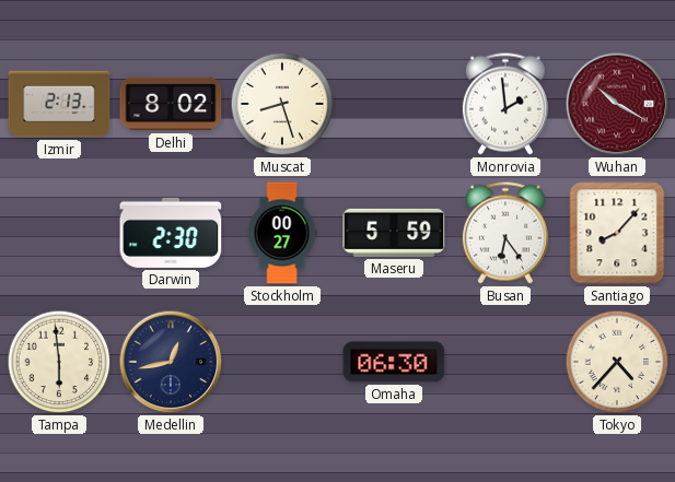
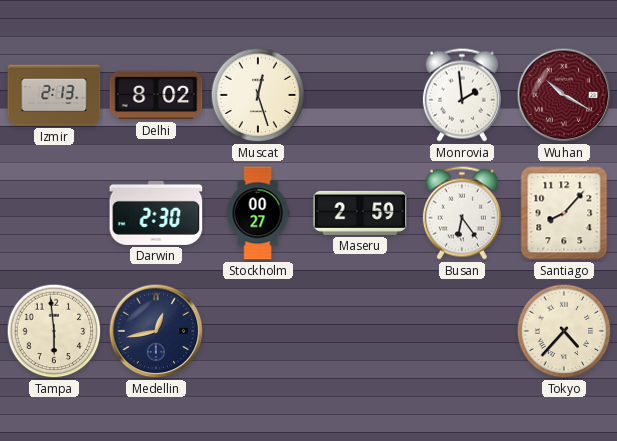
Muscat: 8:27 -> 12:27
Maseru: 5:59 -> 2:59
Omaha: 06:30 -> none
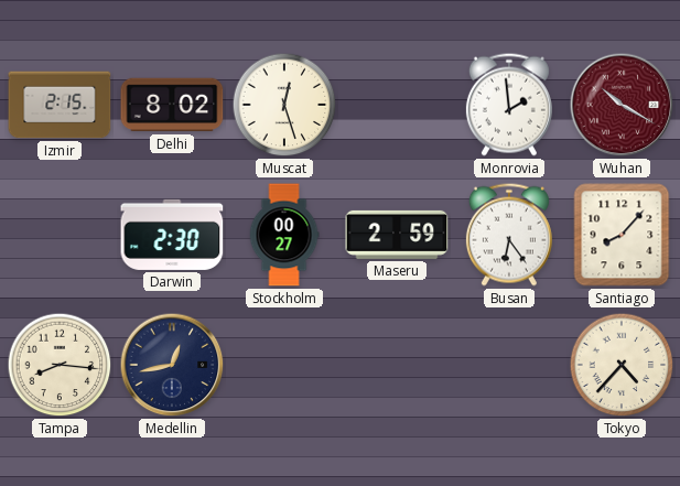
Izmir: 2:13 -> 2:15
Tampa: 5:59 -> 8:16
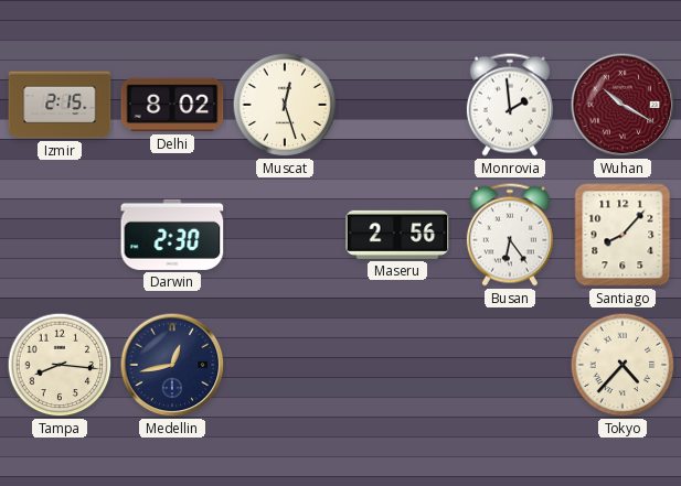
Stockholm: 00:27 -> none
Maseru: 2:59 -> 2:56
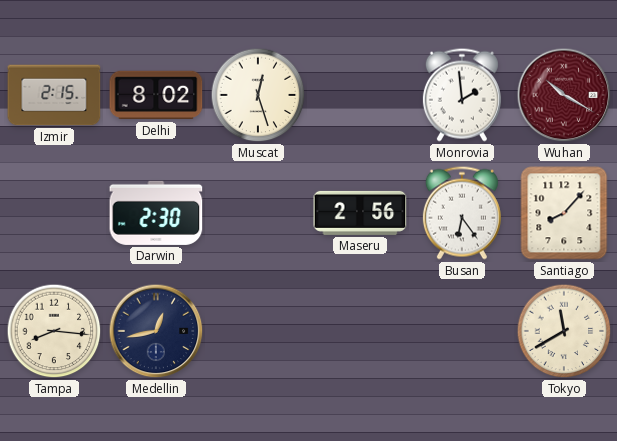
Tokyo: 4:37 -> 11:40
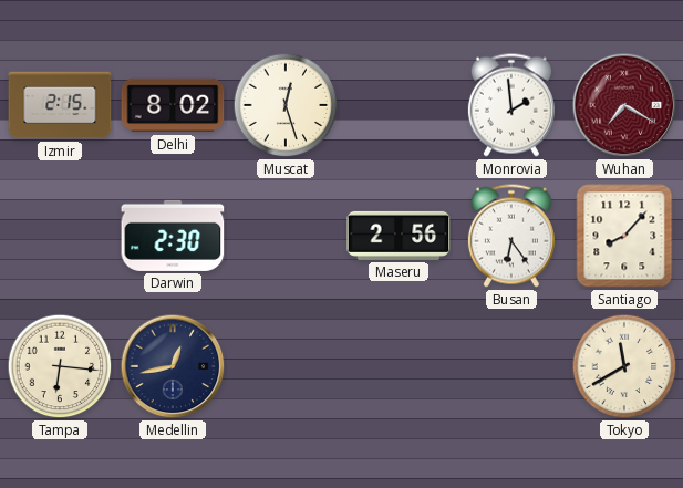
Wuhan: 10:20 -> 7:20
Tampa: 8:16 -> 6:16
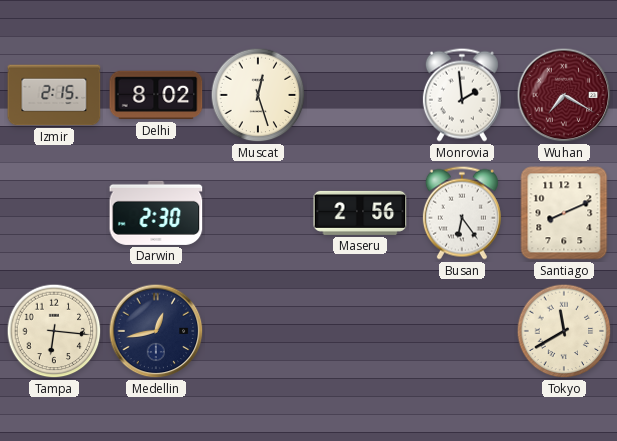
Santiago: 8:07 -> 8:11
